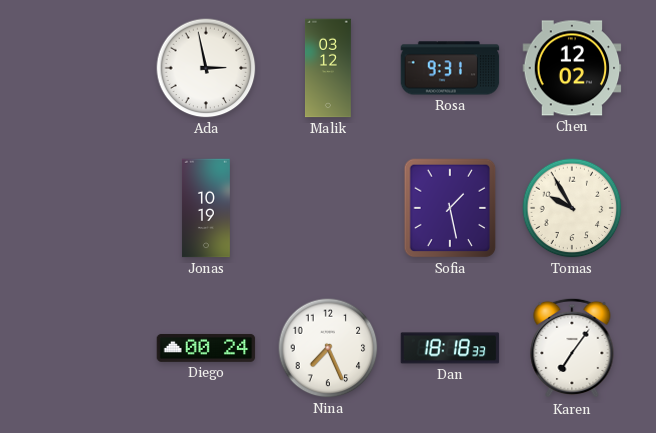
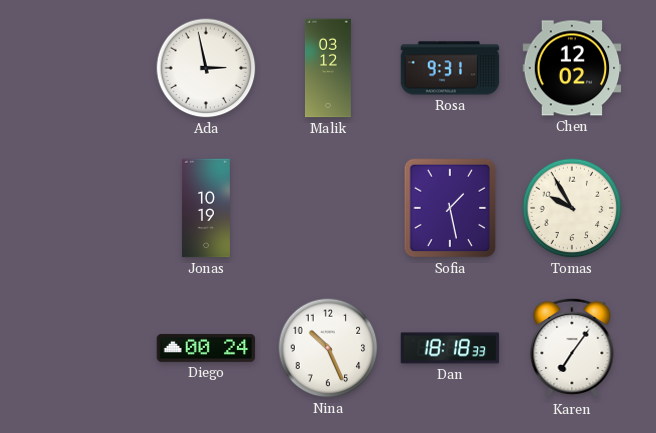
Nina: 7:26 -> 10:26
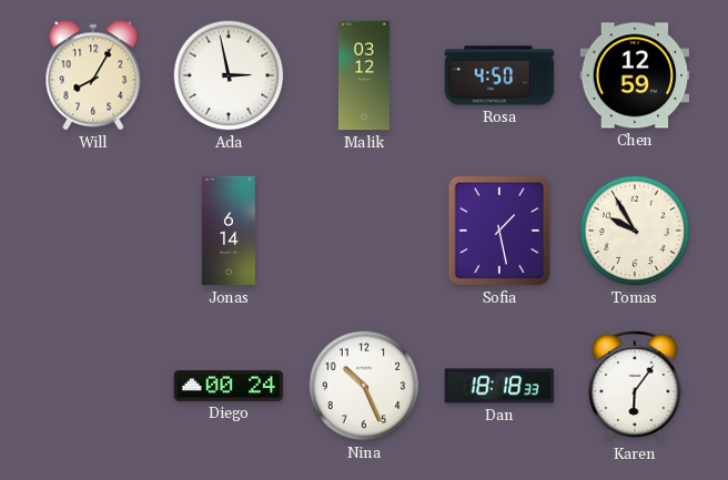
Will: none -> 8:05
Rosa: 9:31 -> 4:50
Chen: 12:02 -> 12:59
Jonas: 10:19 -> 6:14
Karen: 7:06 -> 6:06
